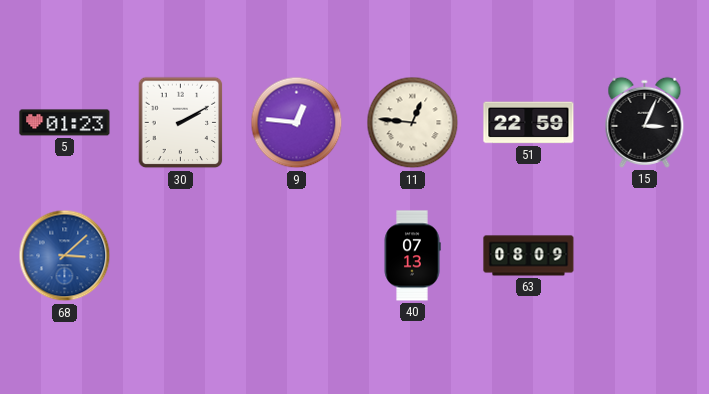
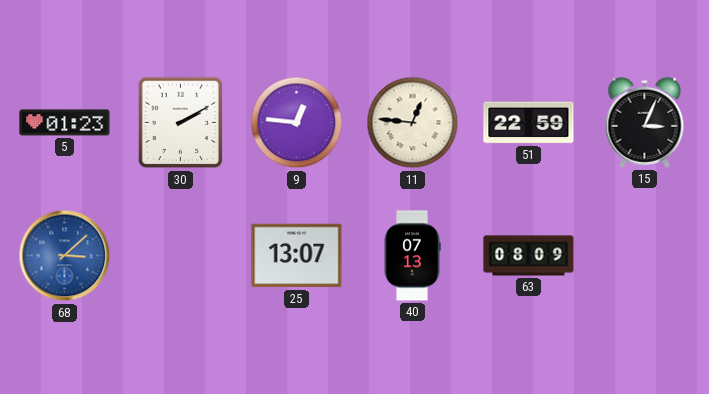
25: none -> 13:07
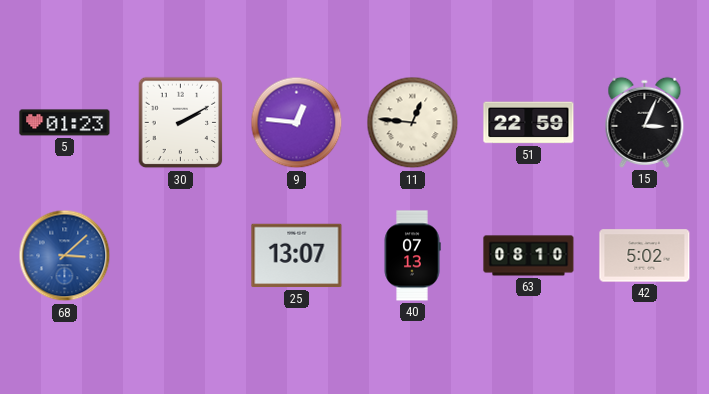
63: 08:09 -> 08:10
42: none -> 5:02
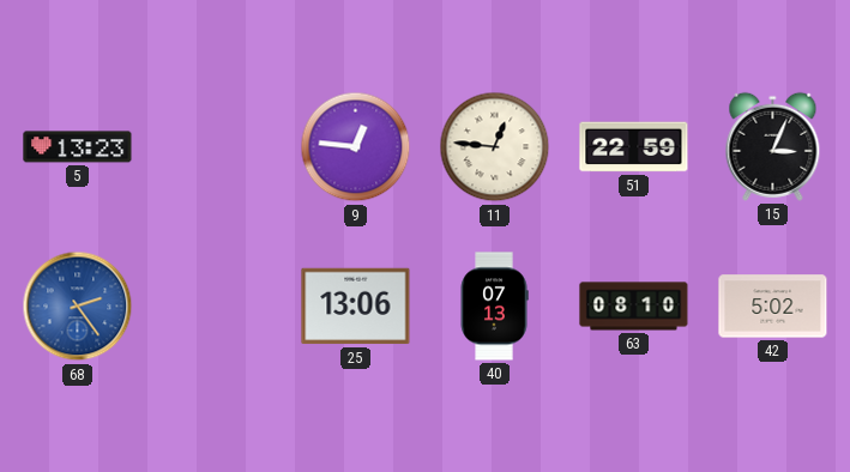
5: 01:23 -> 13:23
30: 2:10 -> none
68: 3:08 -> 2:24
25: 13:07 -> 13:06
